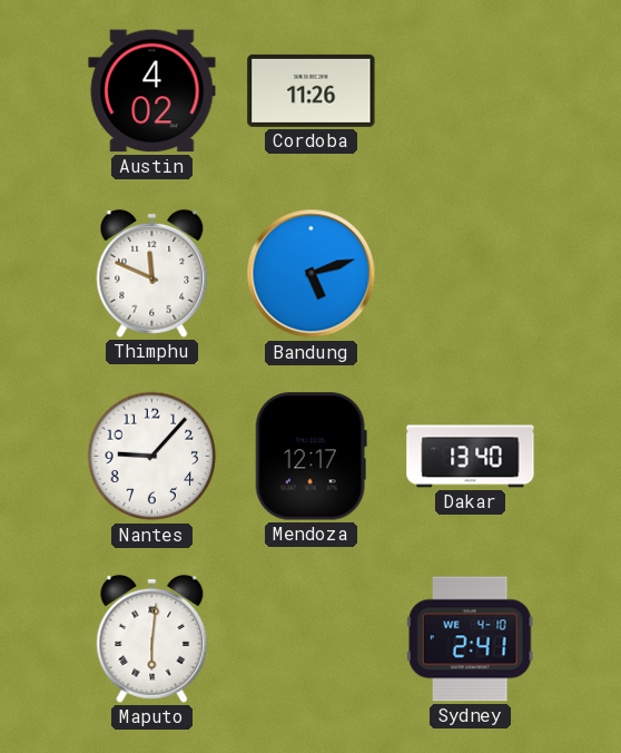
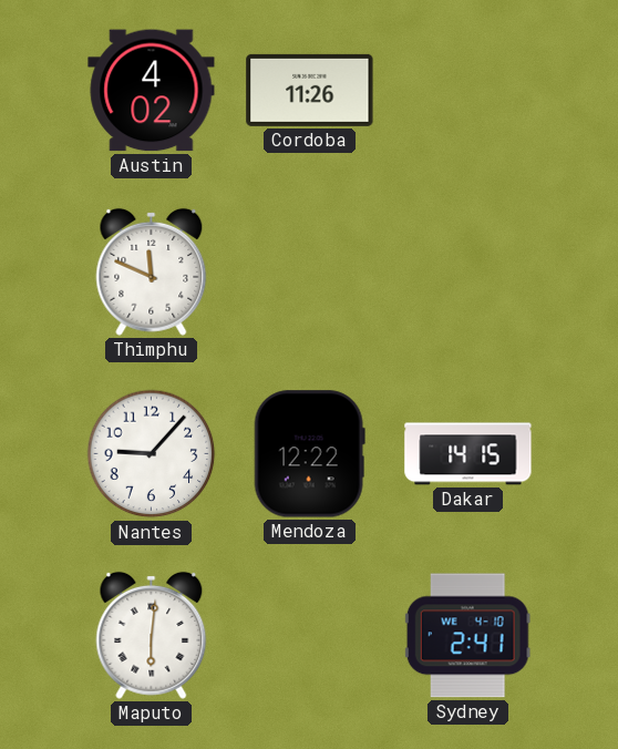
Bandung: 5:12 -> none
Mendoza: 12:17 -> 12:22
Dakar: 13:40 -> 14:15
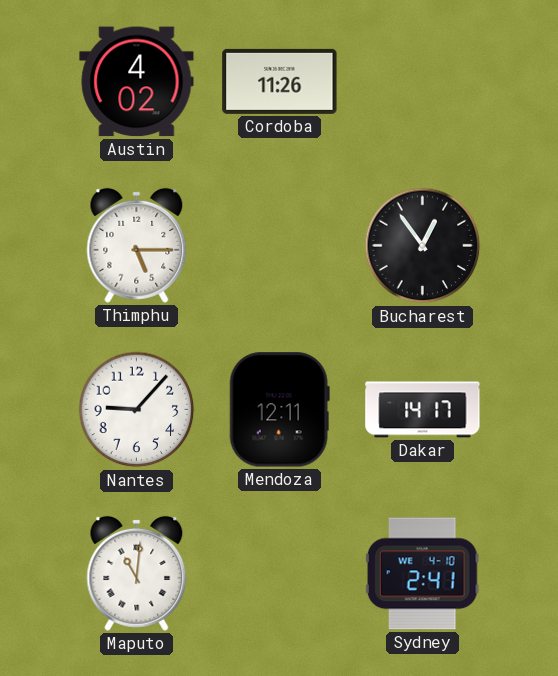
Thimphu: 11:49 -> 5:15
Bucharest: none -> 12:54
Mendoza: 12:22 -> 12:11
Dakar: 14:15 -> 14:17
Maputo: 6:01 -> 11:01
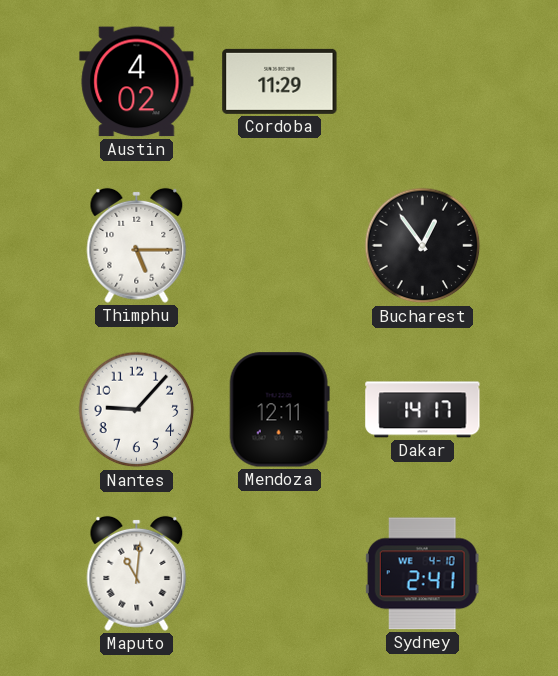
Cordoba: 11:26 -> 11:29
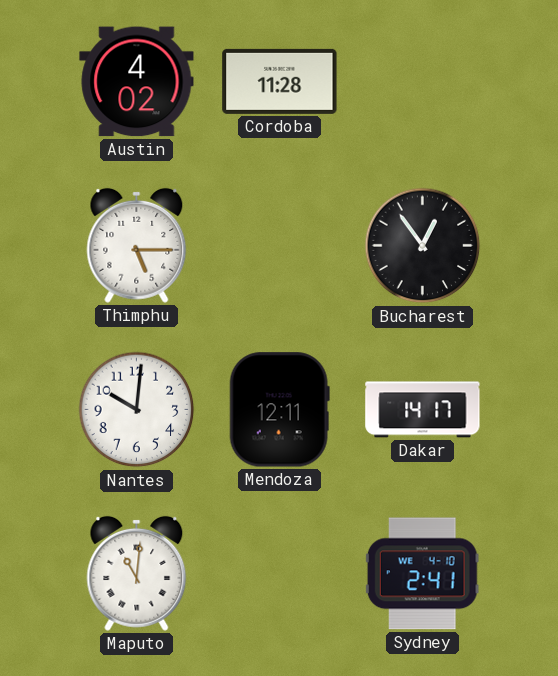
Cordoba: 11:29 -> 11:28
Nantes: 9:07 -> 10:01
